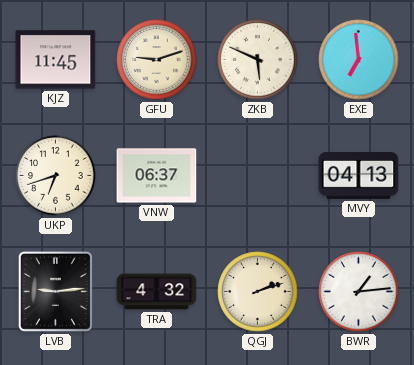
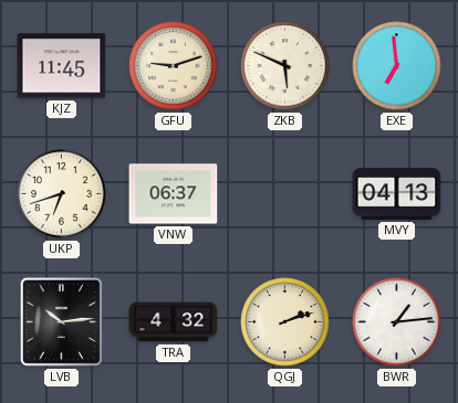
LVB: 9:14 -> 10:14
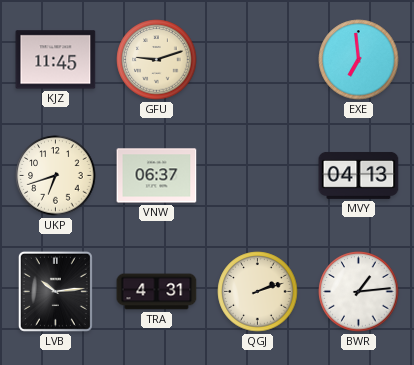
ZKB: 5:49 -> none
TRA: 4:32 -> 4:31
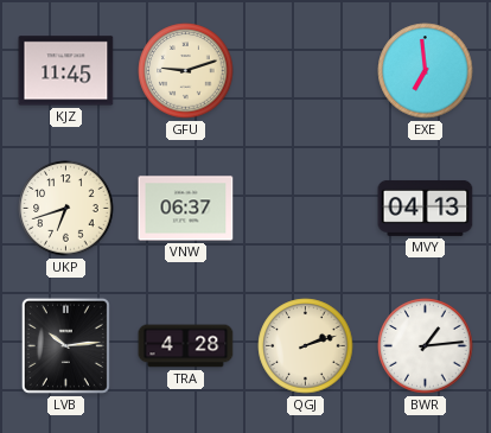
TRA: 4:31 -> 4:28
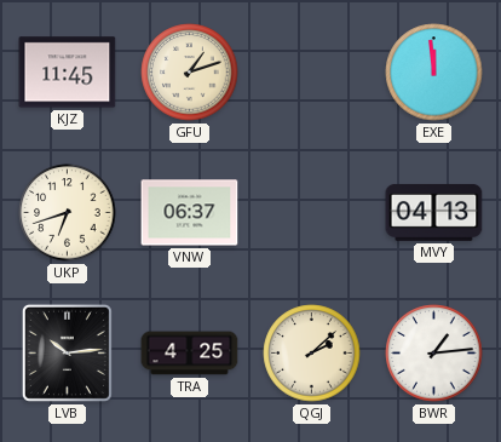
GFU: 9:12 -> 1:12
EXE: 6:59 -> 11:59
TRA: 4:28 -> 4:25
QGJ: 2:12 -> 2:08
